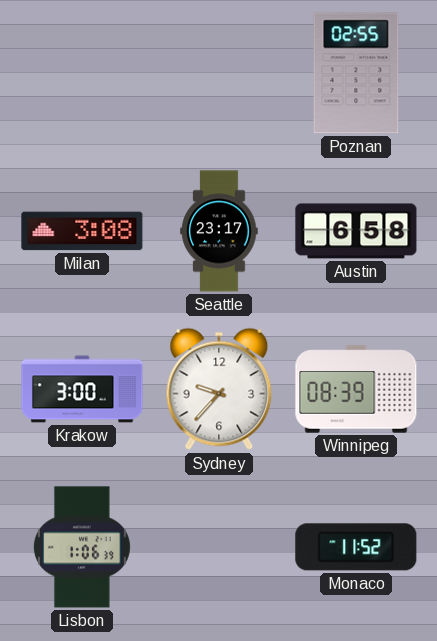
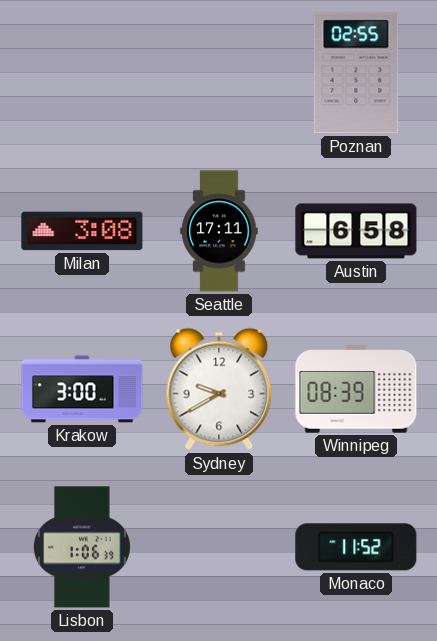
Seattle: 23:17 -> 17:11
Sydney: 9:37 -> 9:40
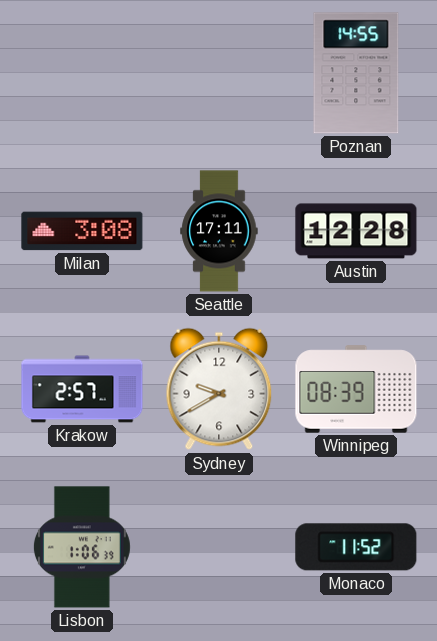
Poznan: 02:55 -> 14:55
Austin: 6:58 -> 12:28
Krakow: 3:00 -> 2:57
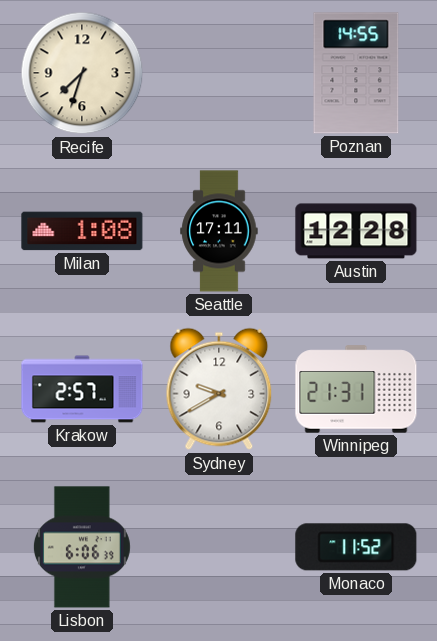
Recife: none -> 7:33
Milan: 3:08 -> 1:08
Winnipeg: 08:39 -> 21:31
Lisbon: 1:06 -> 6:06
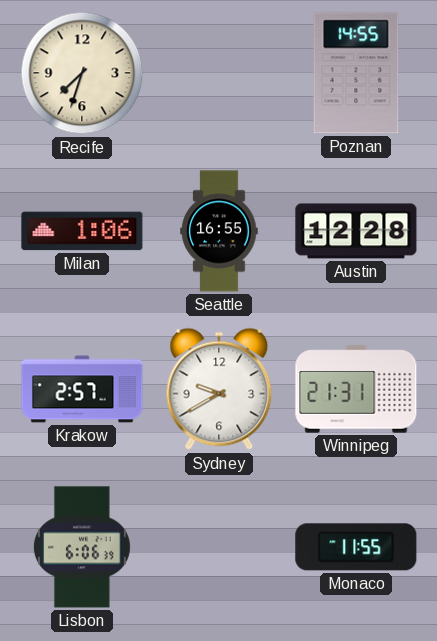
Milan: 1:08 -> 1:06
Seattle: 17:11 -> 16:55
Monaco: 11:52 -> 11:55
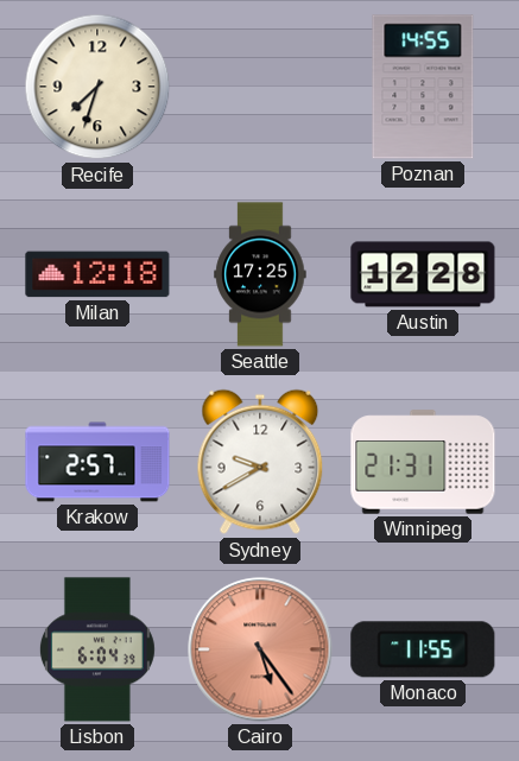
Milan: 1:06 -> 12:18
Seattle: 16:55 -> 17:25
Lisbon: 6:06 -> 6:04
Cairo: none -> 5:24
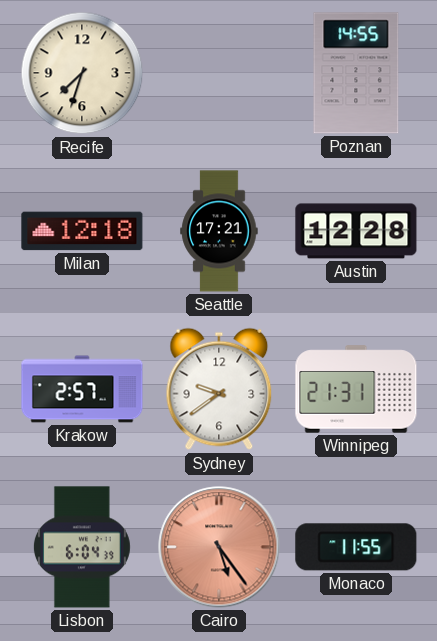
Seattle: 17:25 -> 17:21
Sydney: 9:40 -> 9:39
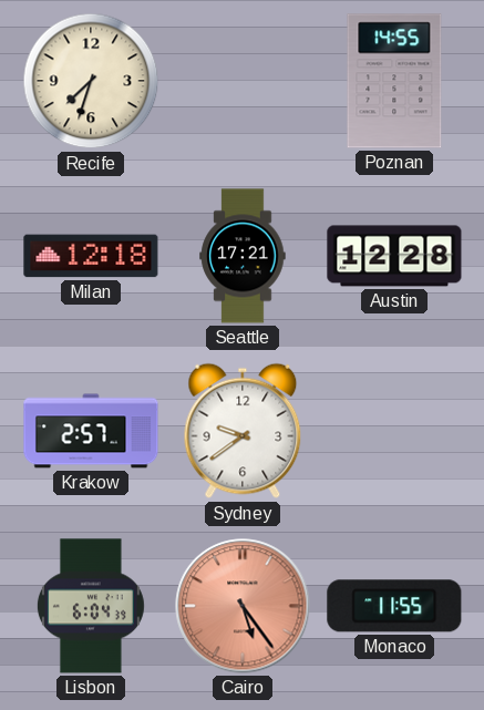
Winnipeg: 21:31 -> none
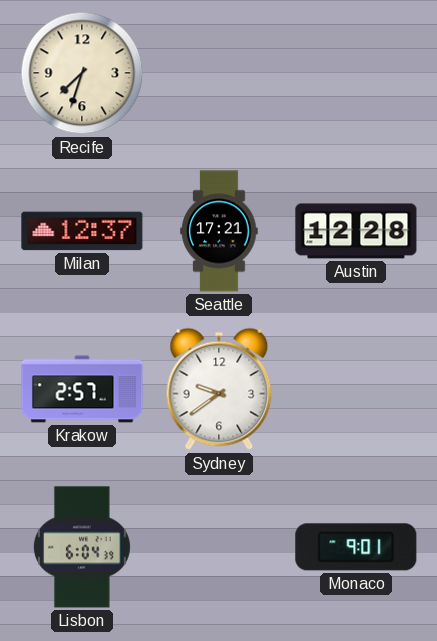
Poznan: 14:55 -> none
Milan: 12:18 -> 12:37
Cairo: 5:24 -> none
Monaco: 11:55 -> 9:01
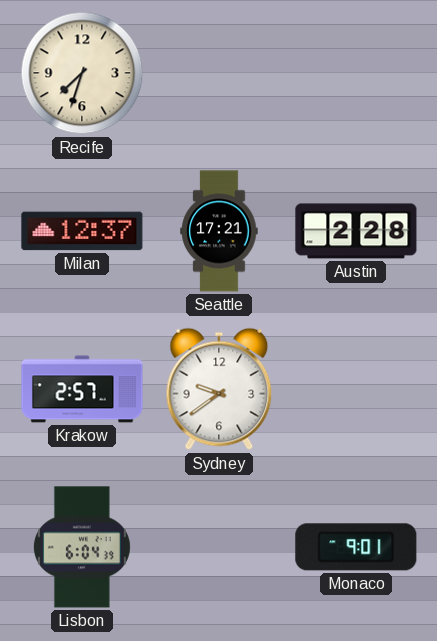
Austin: 12:28 -> 2:28
